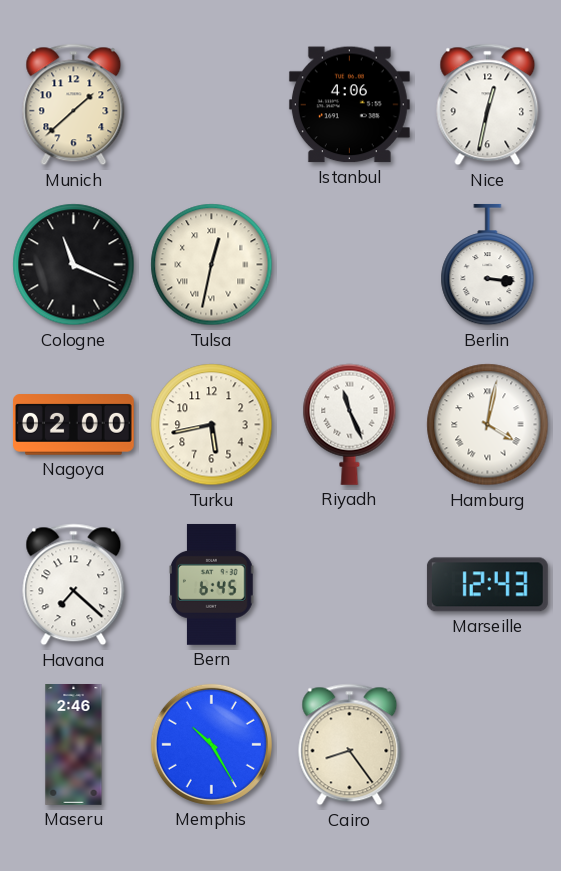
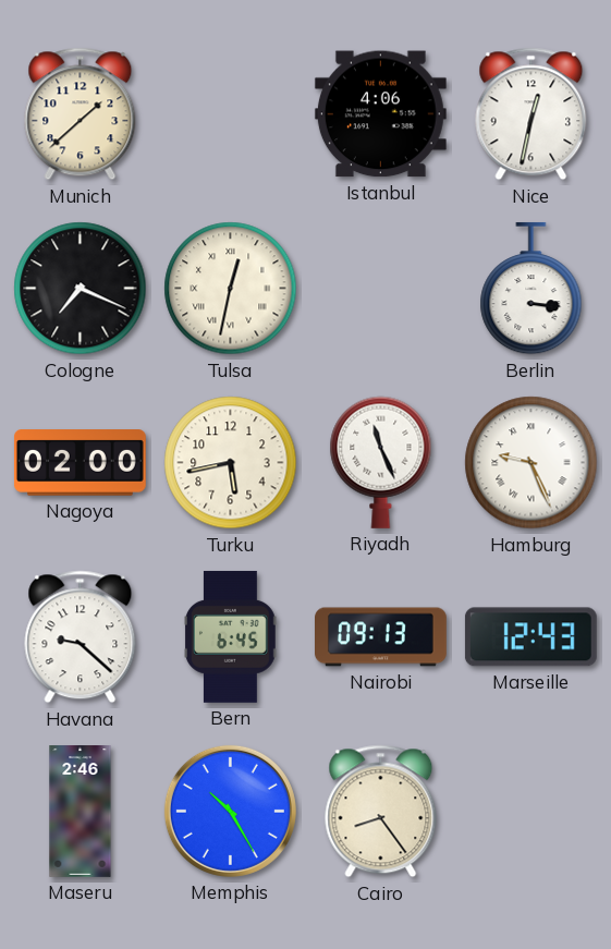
Cologne: 11:19 -> 7:19
Hamburg: 4:02 -> 9:26
Havana: 7:22 -> 9:22
Nairobi: none -> 09:13
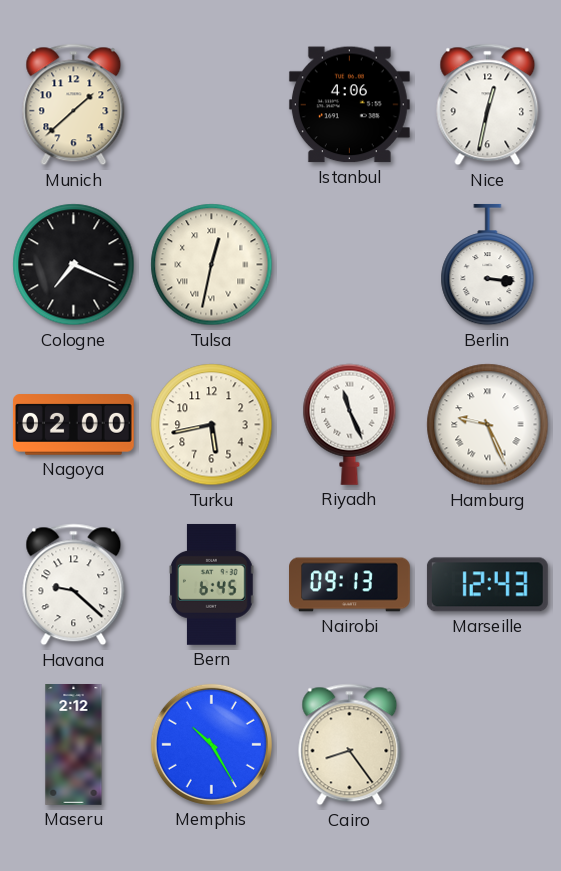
Maseru: 2:46 -> 2:12
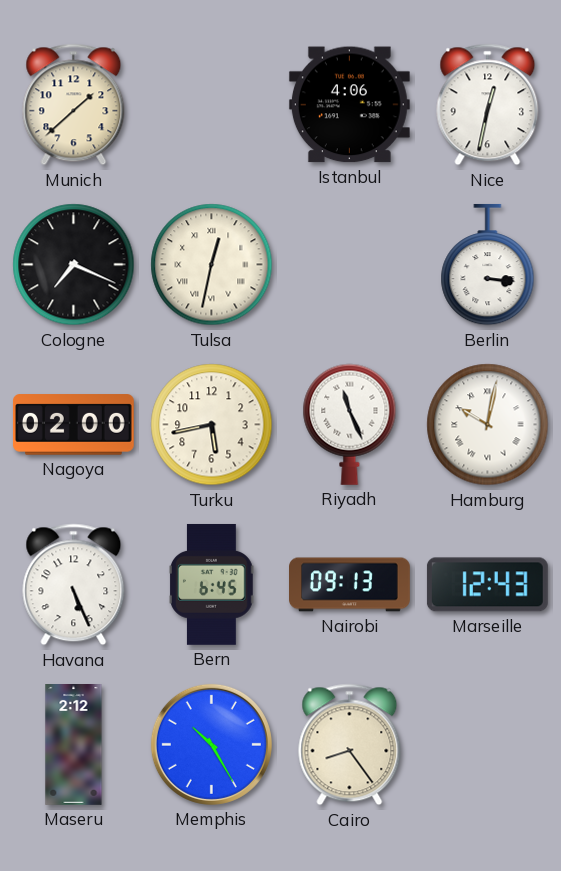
Hamburg: 9:26 -> 10:02
Havana: 9:22 -> 5:26
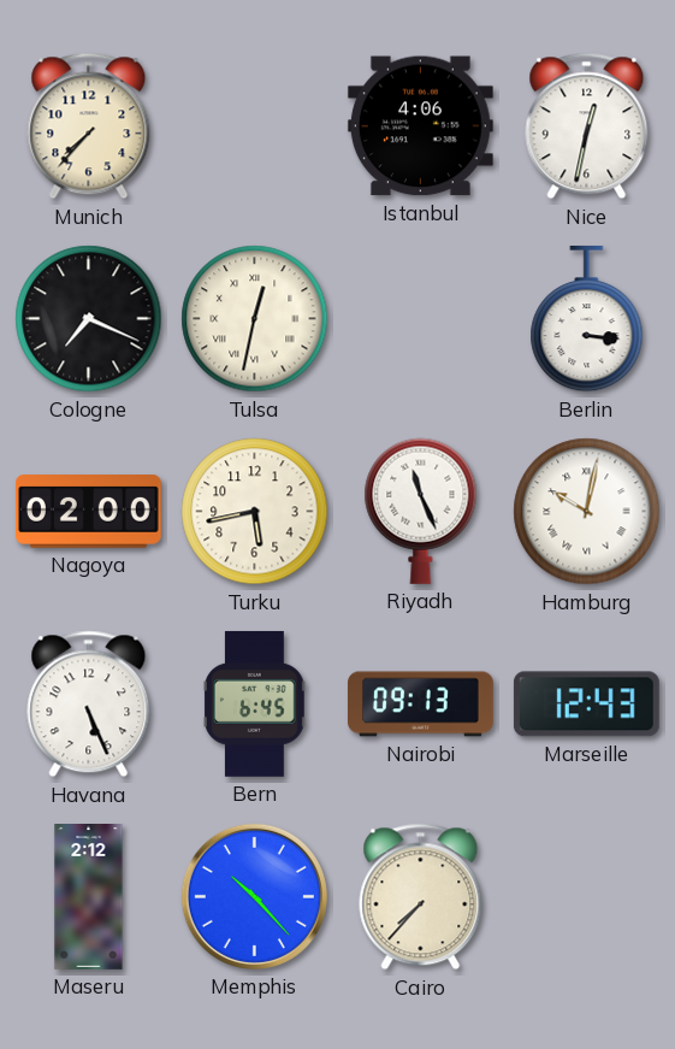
Munich: 1:38 -> 7:37
Memphis: 10:25 -> 10:23
Cairo: 8:24 -> 7:37
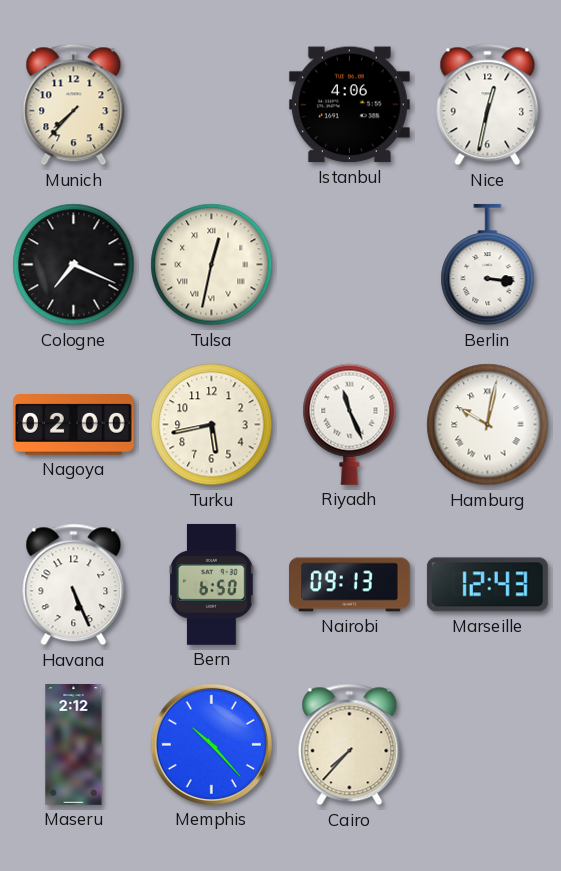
Bern: 6:45 -> 6:50
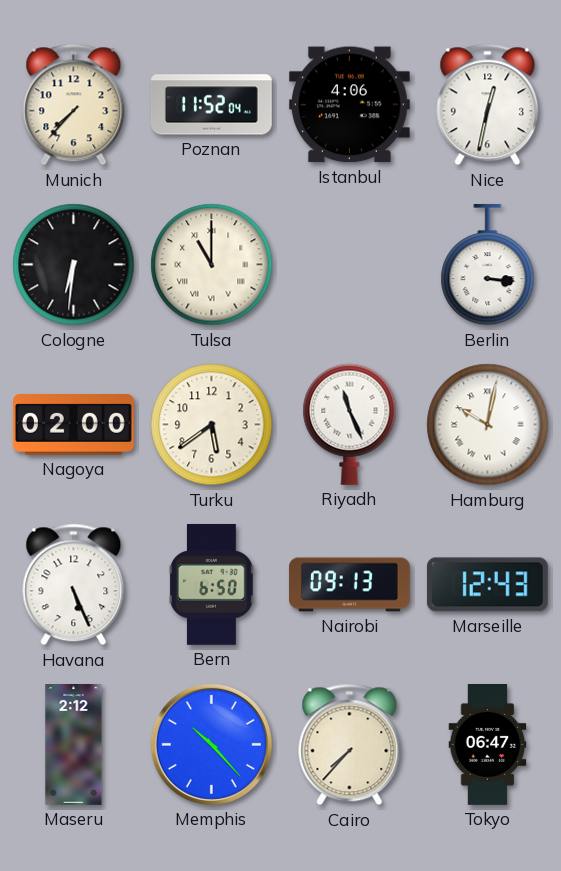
Poznan: none -> 11:52
Cologne: 7:19 -> 6:31
Tulsa: 12:32 -> 11:00
Turku: 5:43 -> 5:39
Tokyo: none -> 06:47
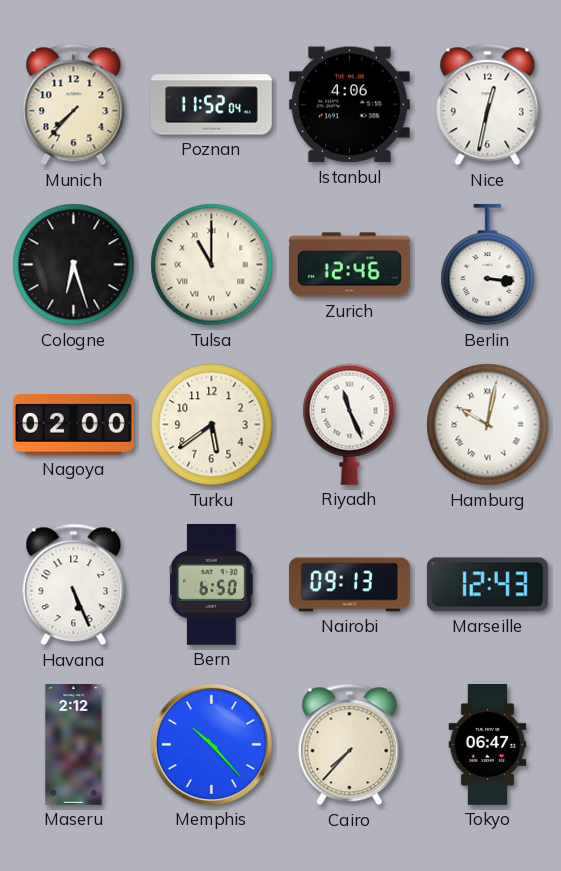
Cologne: 6:31 -> 6:27
Zurich: none -> 12:46
